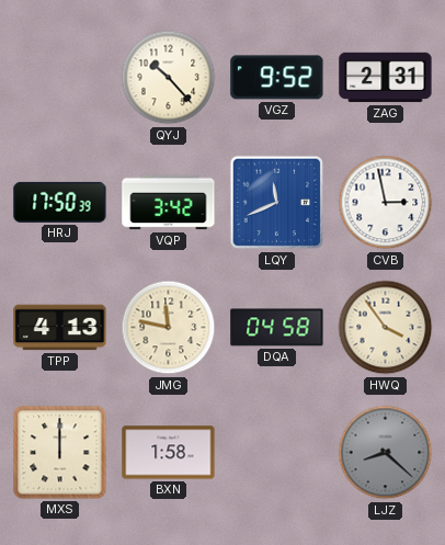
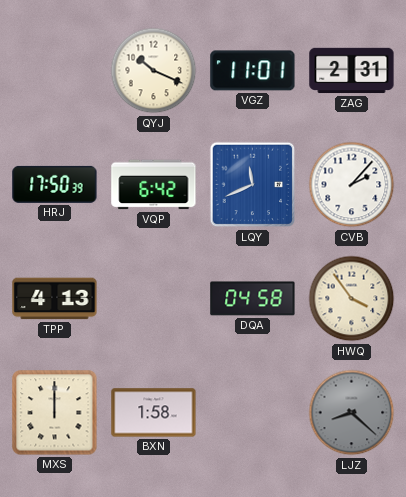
QYJ: 10:23 -> 10:19
VGZ: 9:52 -> 11:01
VQP: 3:42 -> 6:42
CVB: 2:58 -> 2:07
JMG: 11:47 -> none
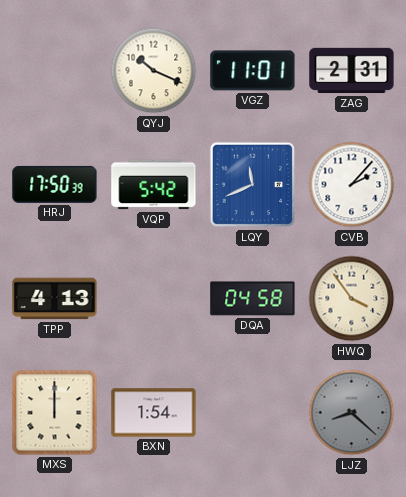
VQP: 6:42 -> 5:42
BXN: 1:58 -> 1:54
